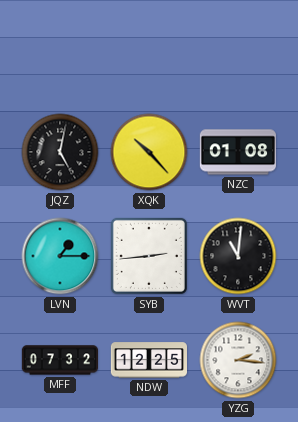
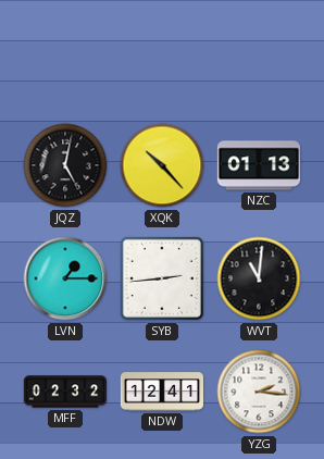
NZC: 01:08 -> 01:13
MFF: 07:32 -> 02:32
NDW: 12:25 -> 12:41
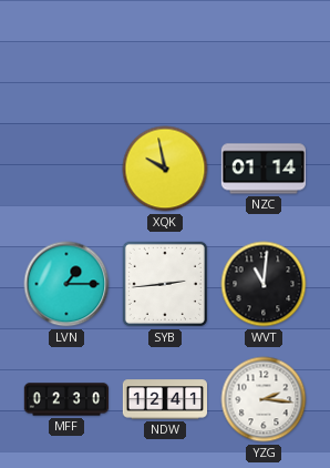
JQZ: 5:02 -> none
XQK: 10:23 -> 9:58
NZC: 01:13 -> 01:14
MFF: 02:32 -> 02:30
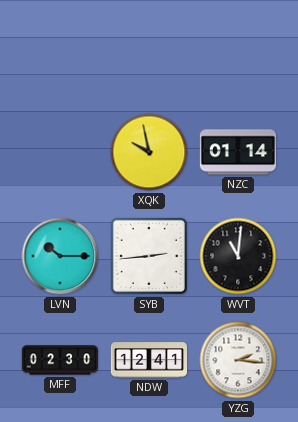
LVN: 1:15 -> 10:15
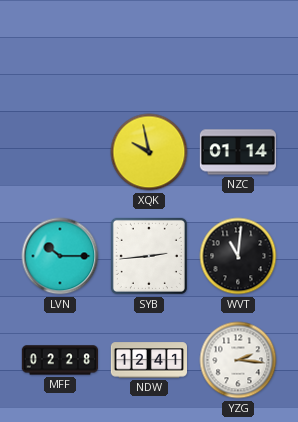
MFF: 02:30 -> 02:28
